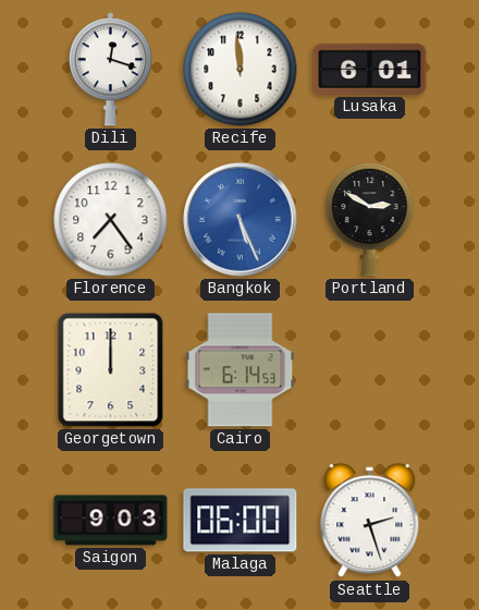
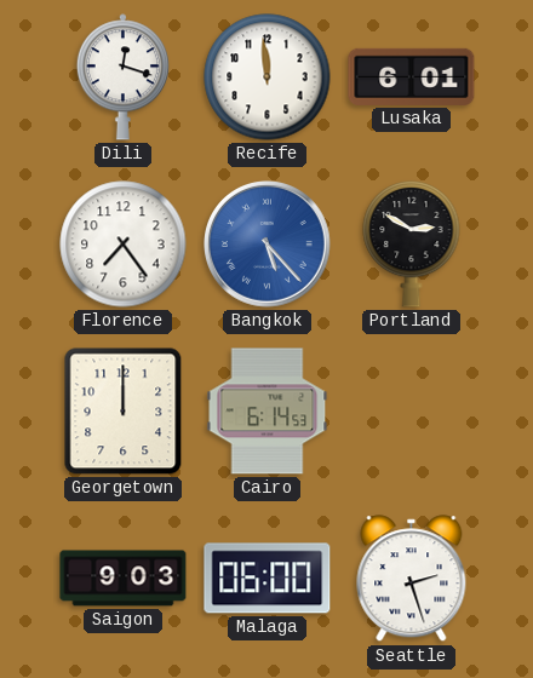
Bangkok: 5:26 -> 5:23
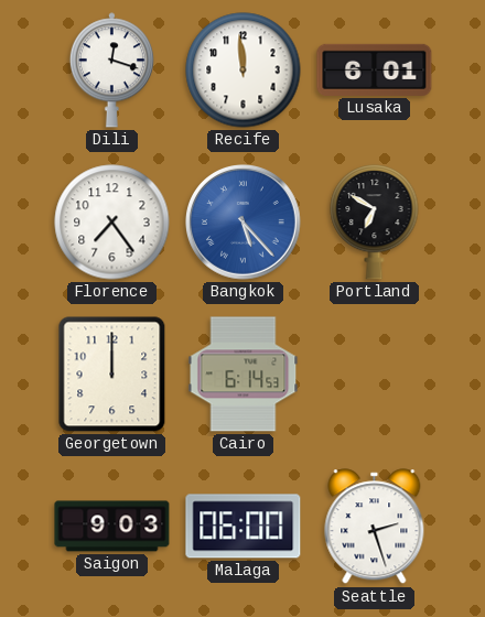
Portland: 2:50 -> 6:50
